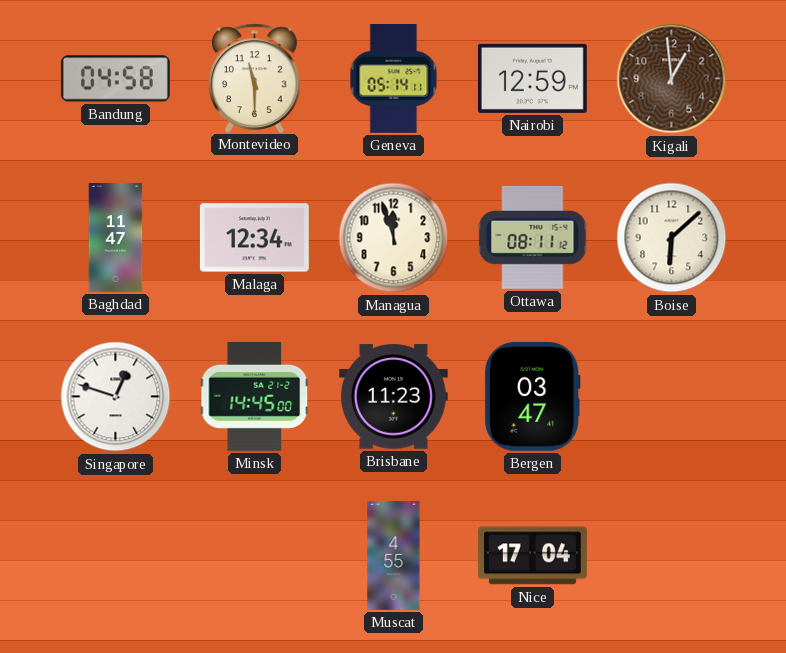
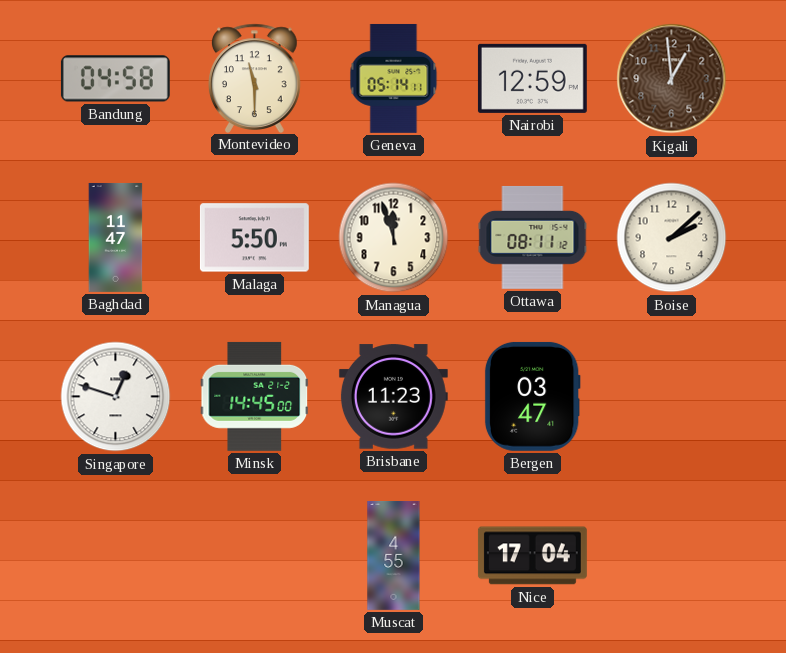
Malaga: 12:34 -> 5:50
Boise: 6:08 -> 2:08
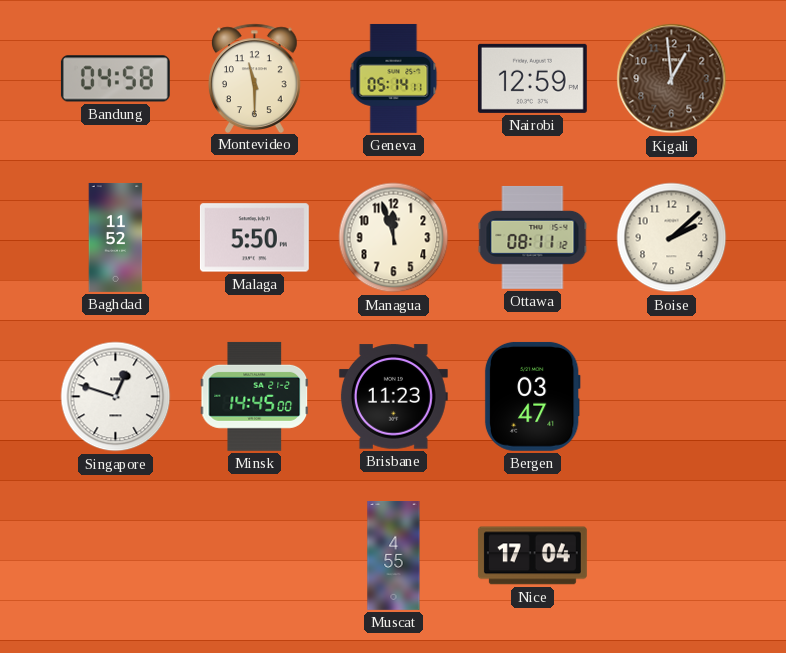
Baghdad: 11:47 -> 11:52
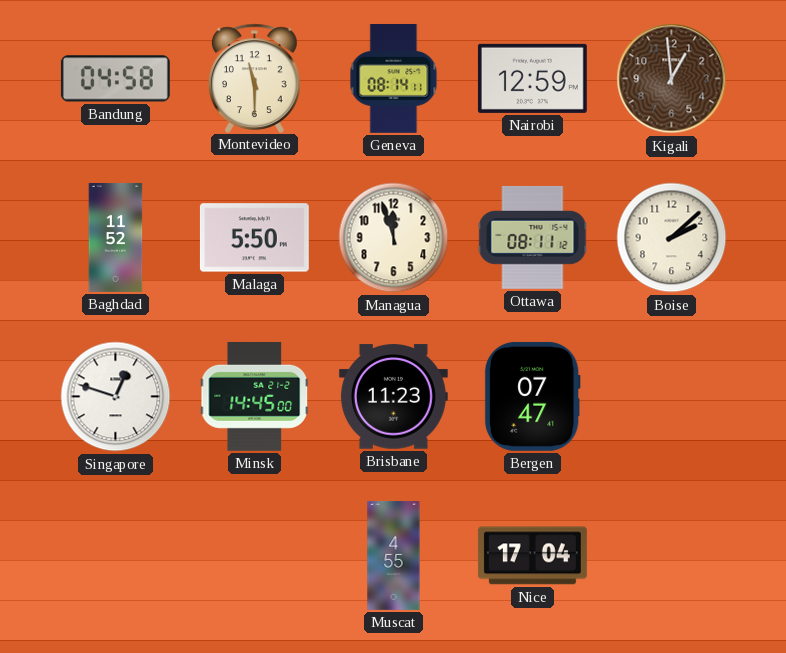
Geneva: 05:14 -> 08:14
Bergen: 03:47 -> 07:47
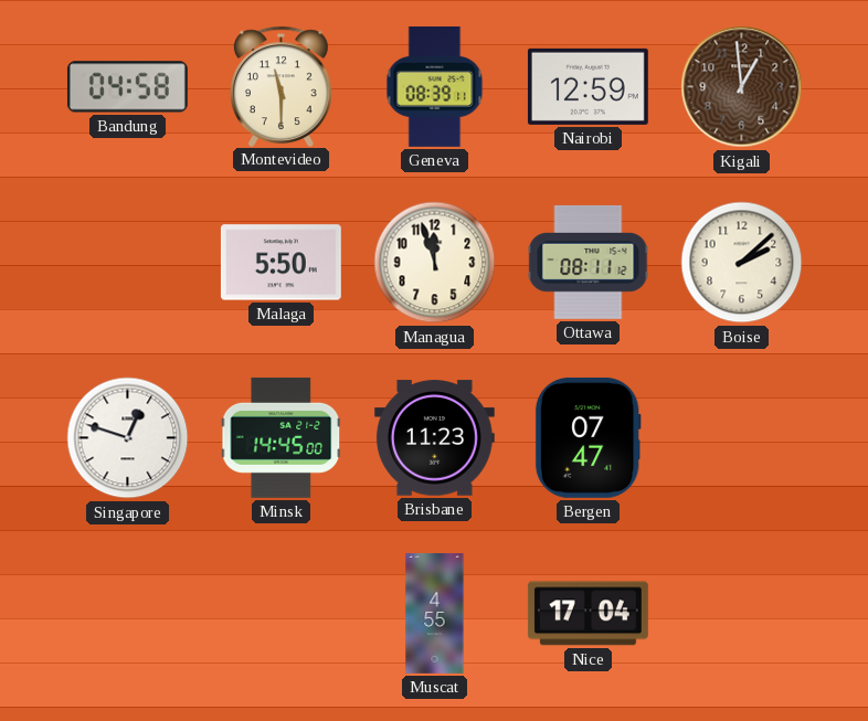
Geneva: 08:14 -> 08:39
Baghdad: 11:52 -> none
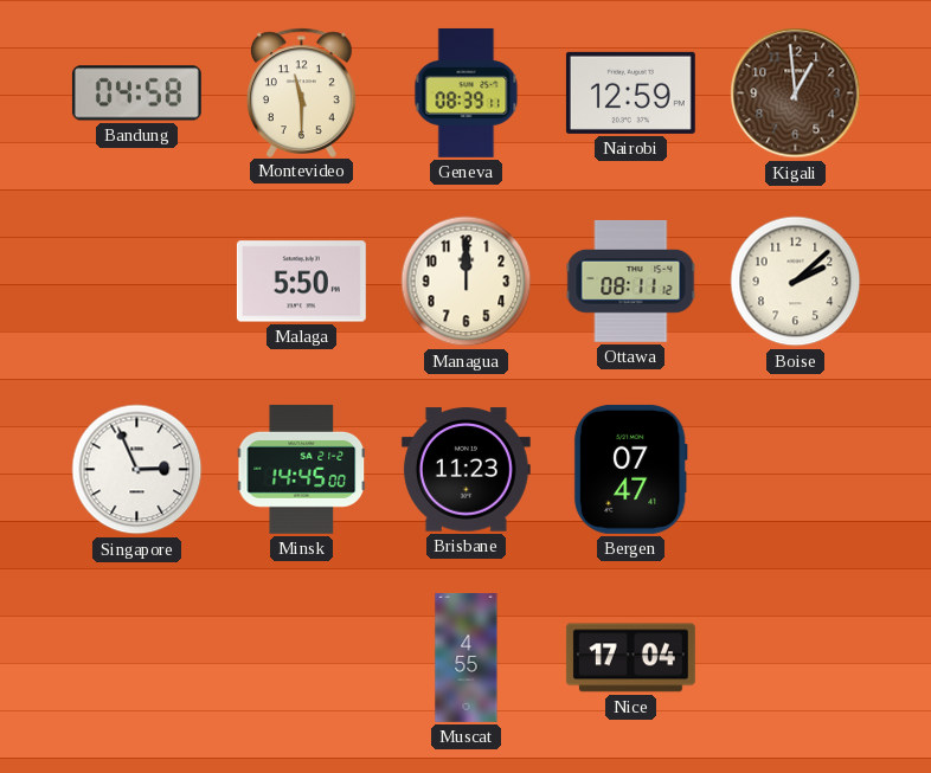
Managua: 11:57 -> 12:00
Singapore: 12:48 -> 2:56
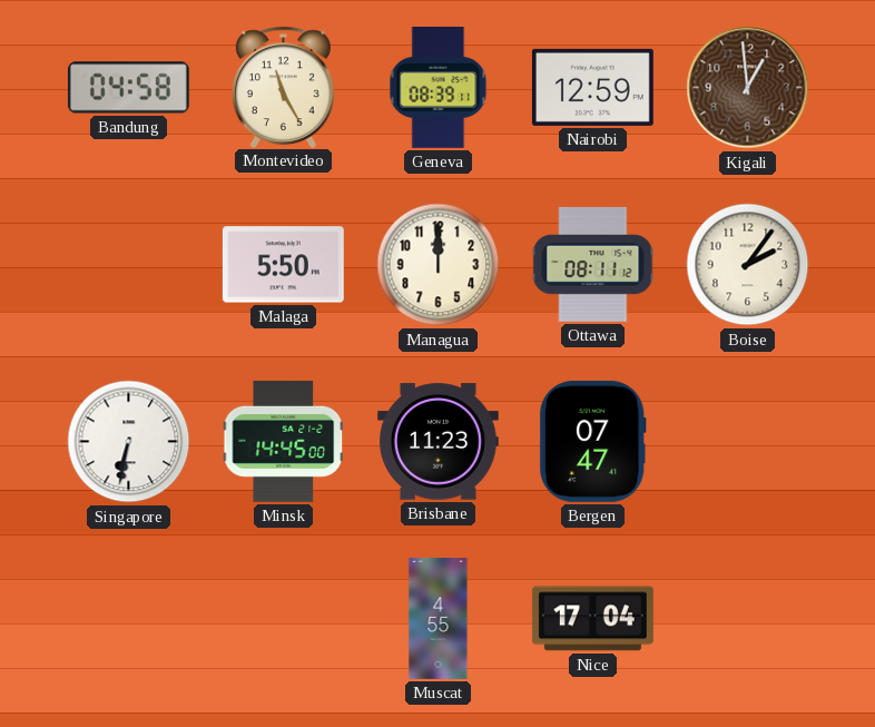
Montevideo: 11:30 -> 11:25
Boise: 2:08 -> 2:06
Singapore: 2:56 -> 6:32
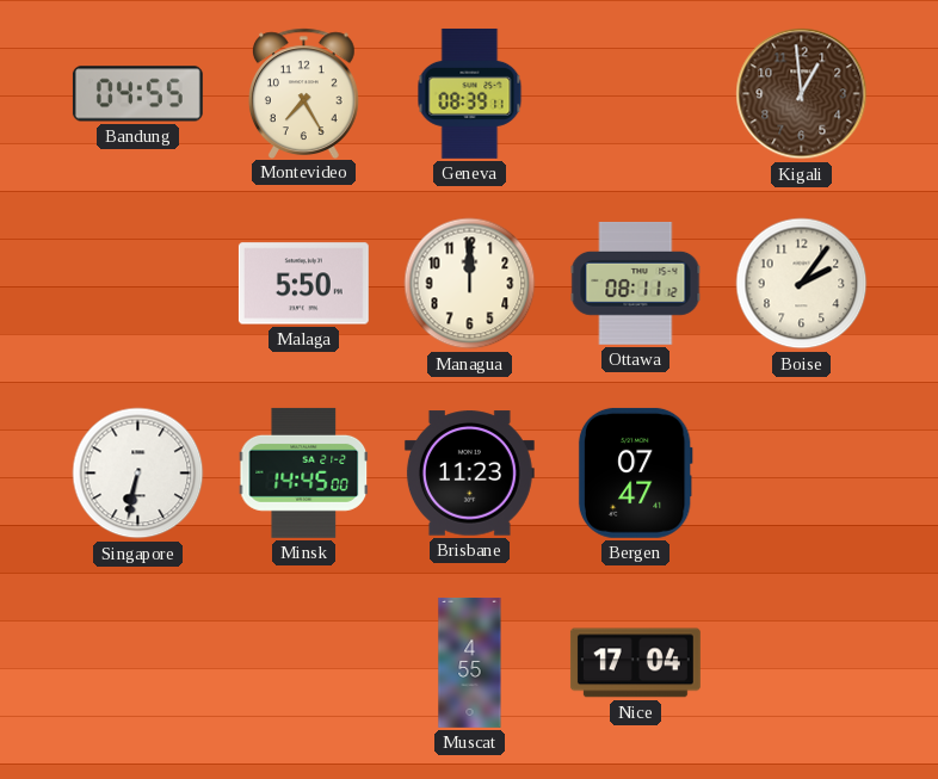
Bandung: 04:58 -> 04:55
Montevideo: 11:25 -> 7:25
Nairobi: 12:59 -> none
